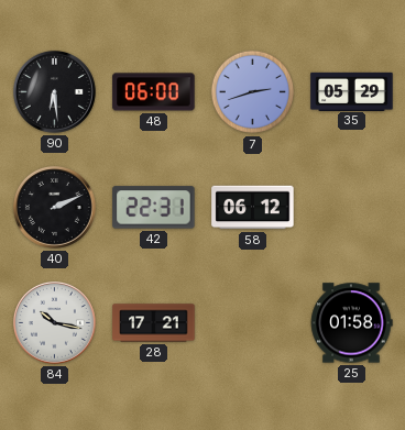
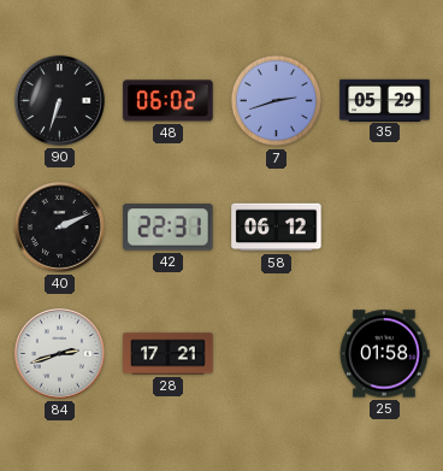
90: 6:29 -> 6:33
48: 06:00 -> 06:02
84: 10:17 -> 2:42
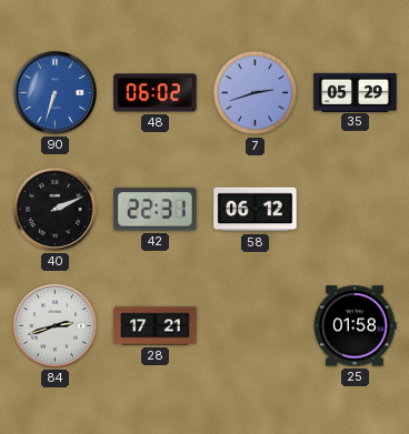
90 dial: black -> blue
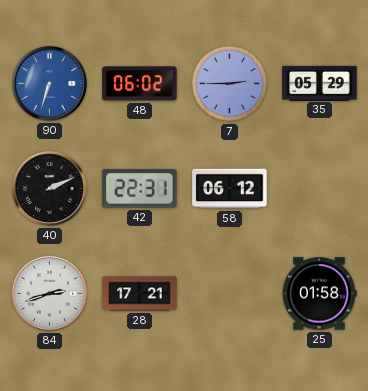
7: 2:42 -> 2:45
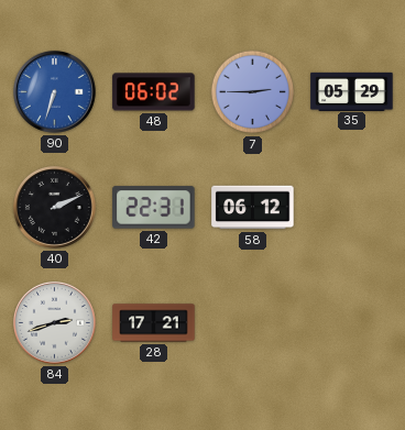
25: 01:58 -> none
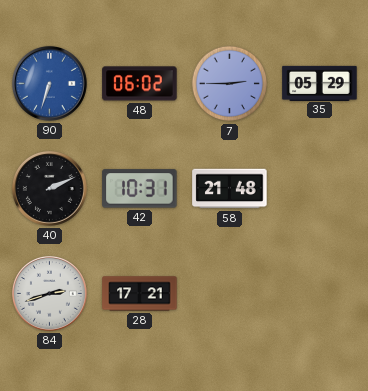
42: 22:31 -> 10:31
58: 06:12 -> 21:48
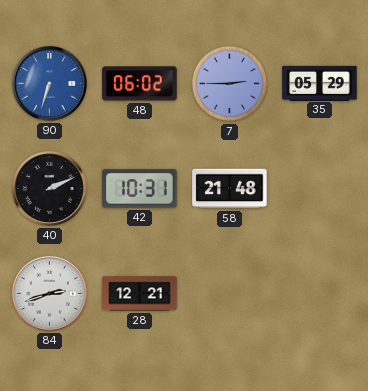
28: 17:21 -> 12:21
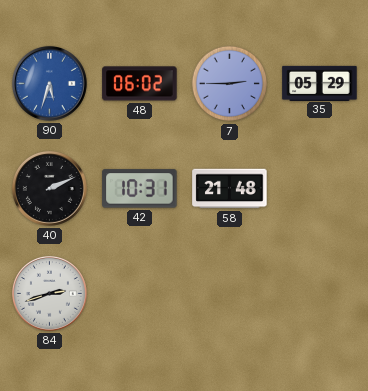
90: 6:33 -> 5:33
28: 12:21 -> none
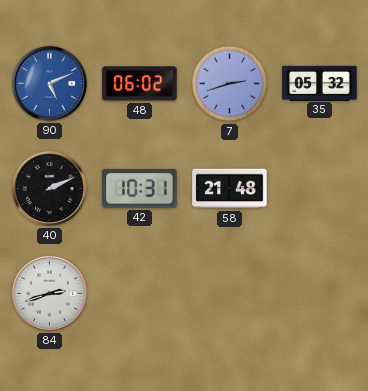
90: 5:33 -> 5:11
7: 2:45 -> 2:42
35: 05:29 -> 05:32
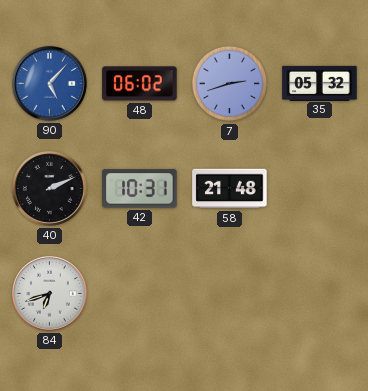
90: 5:11 -> 5:07
84: 2:42 -> 6:42
